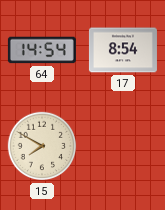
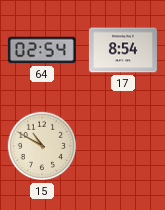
64: 14:54 -> 02:54
15: 7:50 -> 10:50
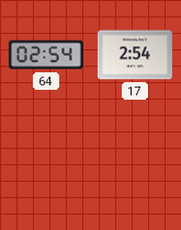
17: 8:54 -> 2:54
15: 10:50 -> none
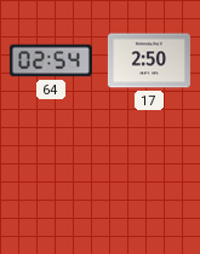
17: 2:54 -> 2:50
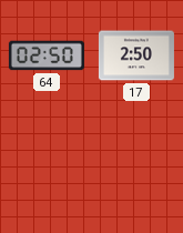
64: 02:54 -> 02:50
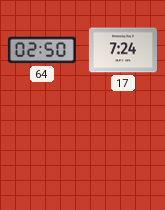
17: 2:50 -> 7:24
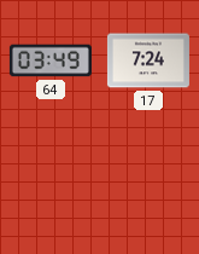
64: 02:50 -> 03:49
